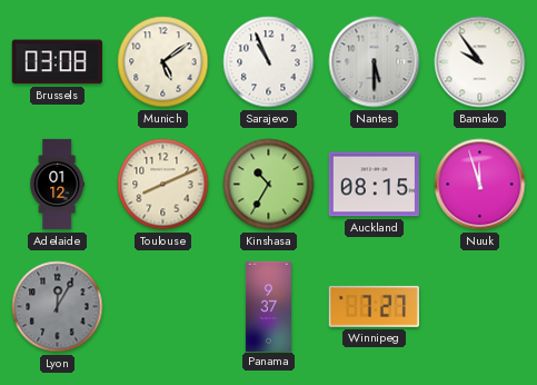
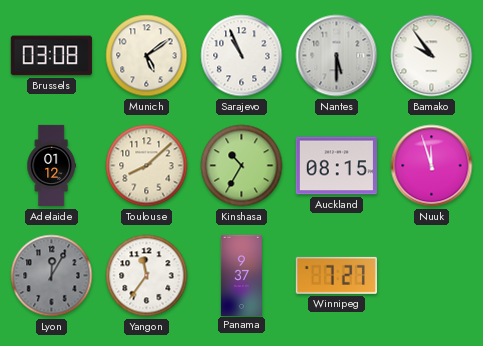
Toulouse: 8:11 -> 8:08
Yangon: none -> 11:36
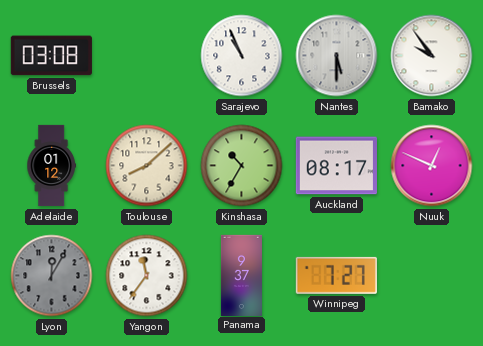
Munich: 5:09 -> none
Auckland: 08:15 -> 08:17
Nuuk: 11:57 -> 12:49
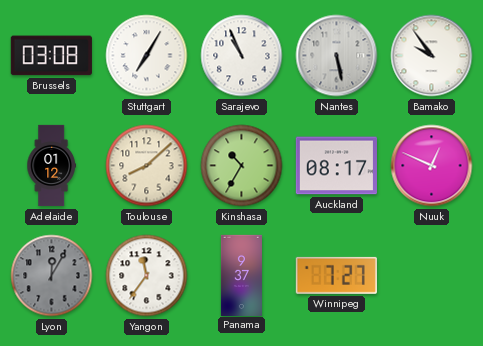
Stuttgart: none -> 7:05
Nantes: 5:30 -> 5:28
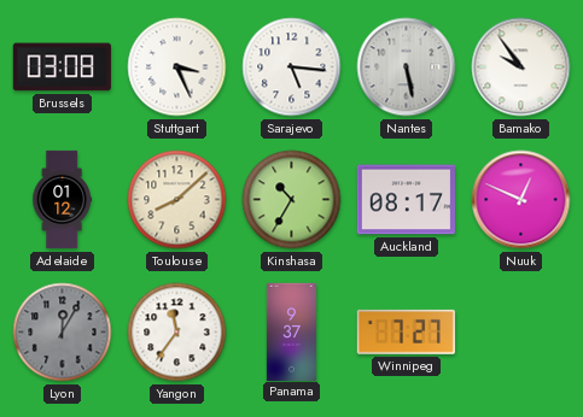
Stuttgart: 7:05 -> 3:26
Sarajevo: 10:56 -> 5:16
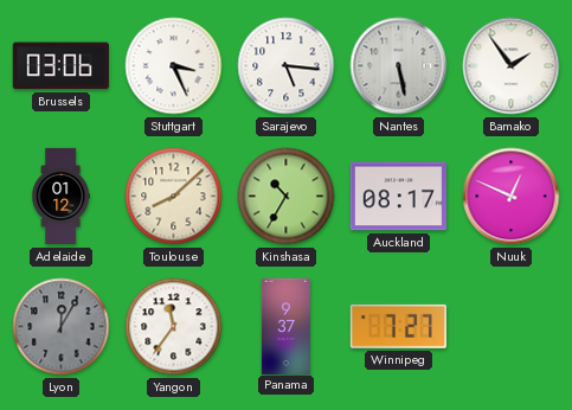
Brussels: 03:08 -> 03:06
Bamako: 9:54 -> 1:54
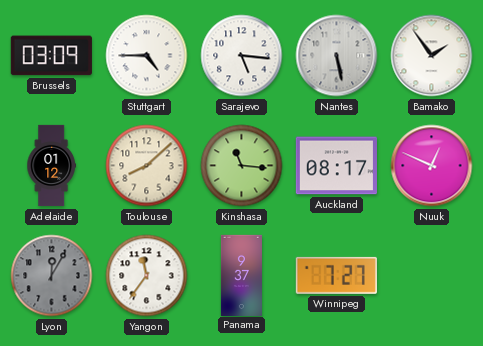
Brussels: 03:06 -> 03:09
Stuttgart: 3:26 -> 4:45
Kinshasa: 10:35 -> 11:16
